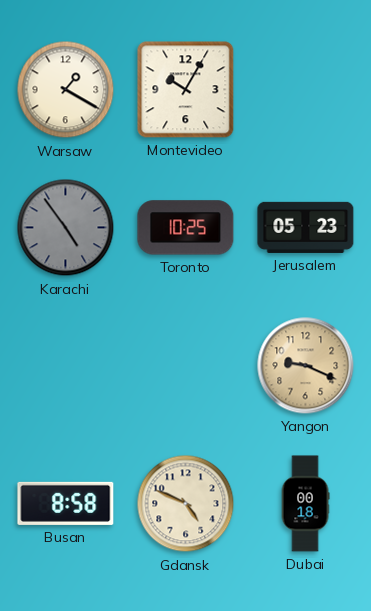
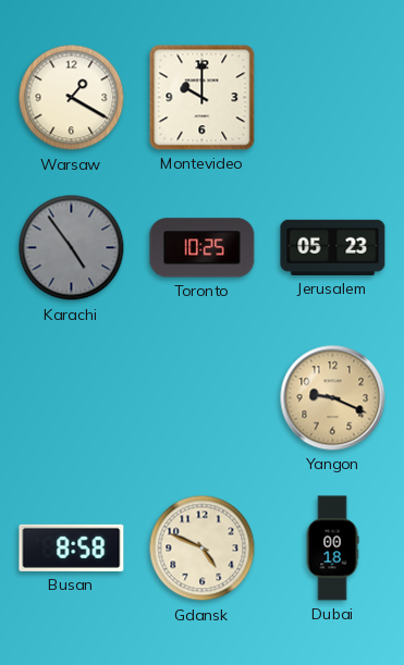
Montevideo: 10:05 -> 10:00
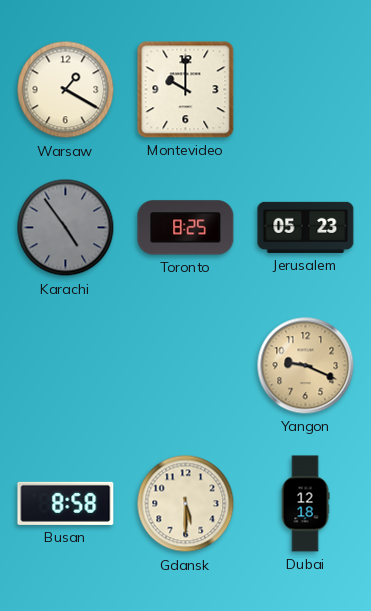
Toronto: 10:25 -> 8:25
Gdansk: 4:49 -> 5:30
Dubai: 00:18 -> 12:18
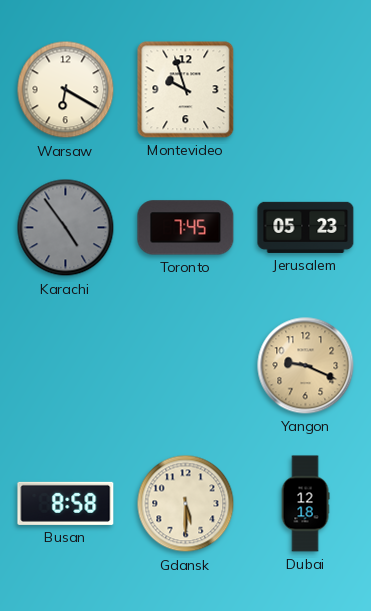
Warsaw: 1:20 -> 6:20
Montevideo: 10:00 -> 9:57
Toronto: 8:25 -> 7:45
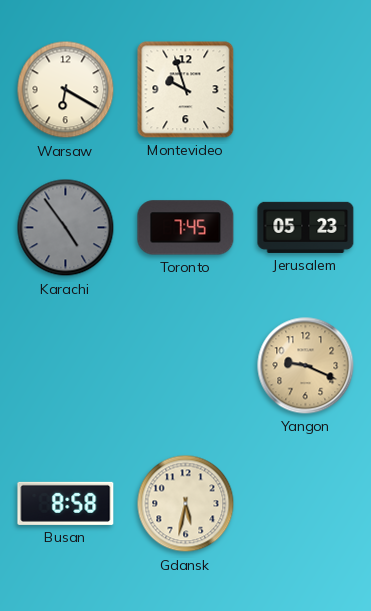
Gdansk: 5:30 -> 5:32
Dubai: 12:18 -> none
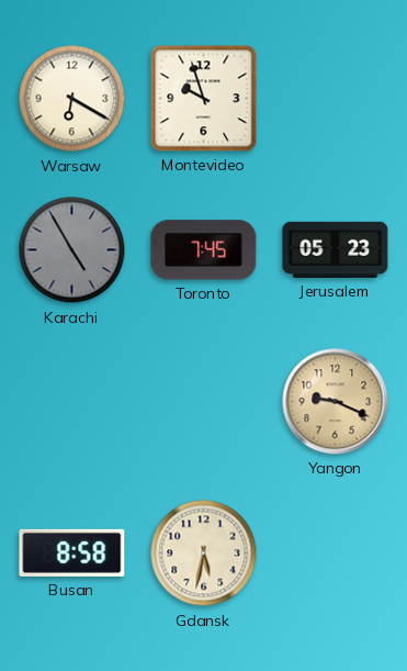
Karachi: 4:54 -> 4:55
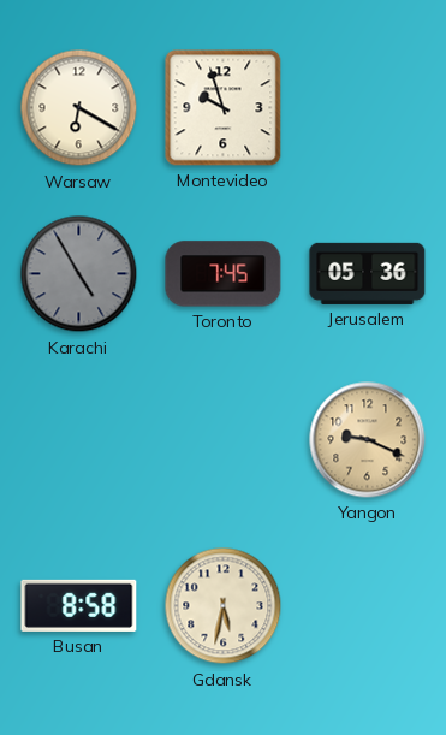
Jerusalem: 05:23 -> 05:36
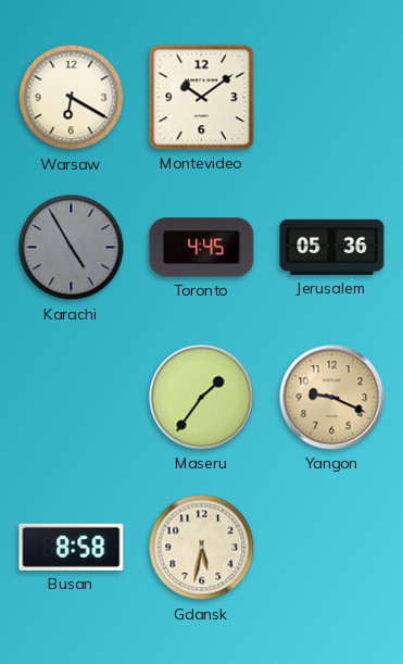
Montevideo: 9:57 -> 10:09
Toronto: 7:45 -> 4:45
Maseru: none -> 1:36
